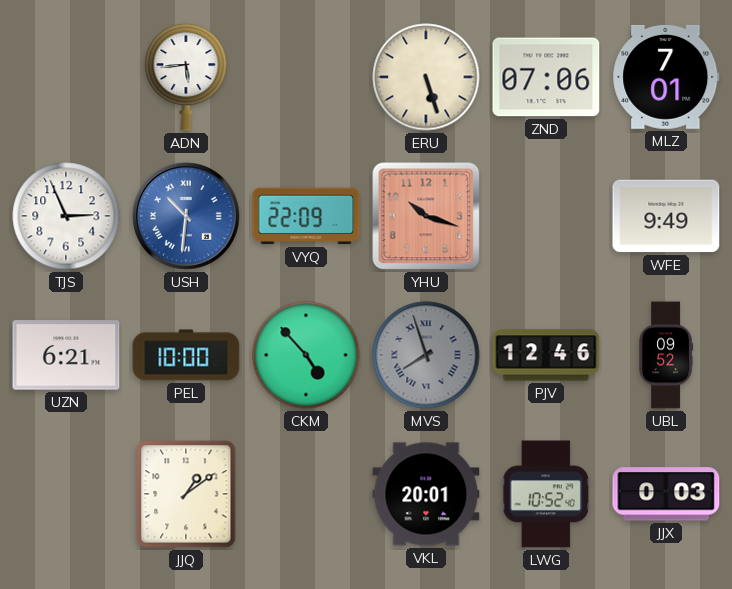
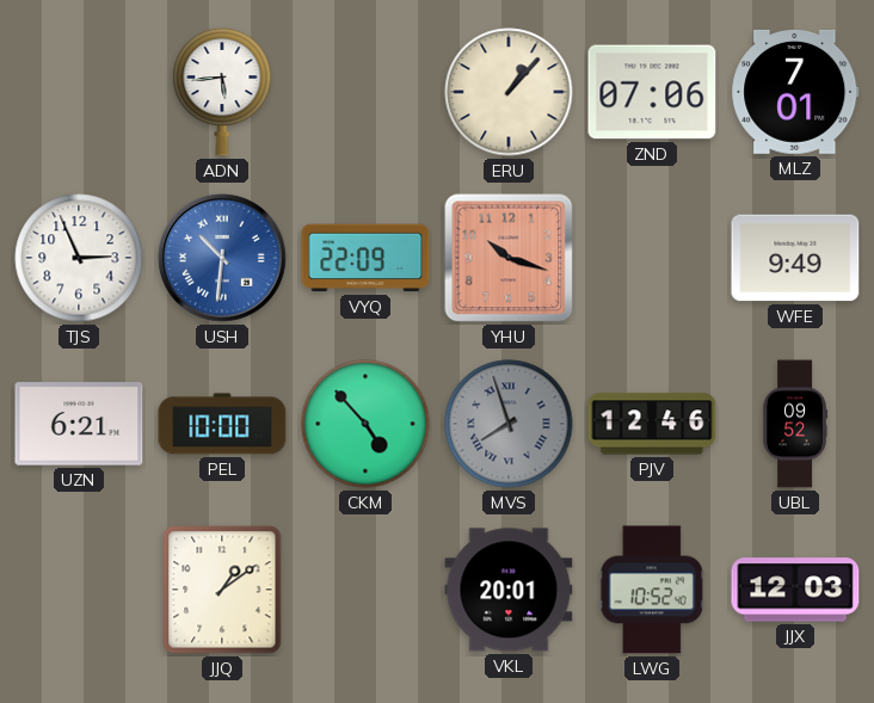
ERU: 5:27 -> 1:07
JJX: 0:03 -> 12:03
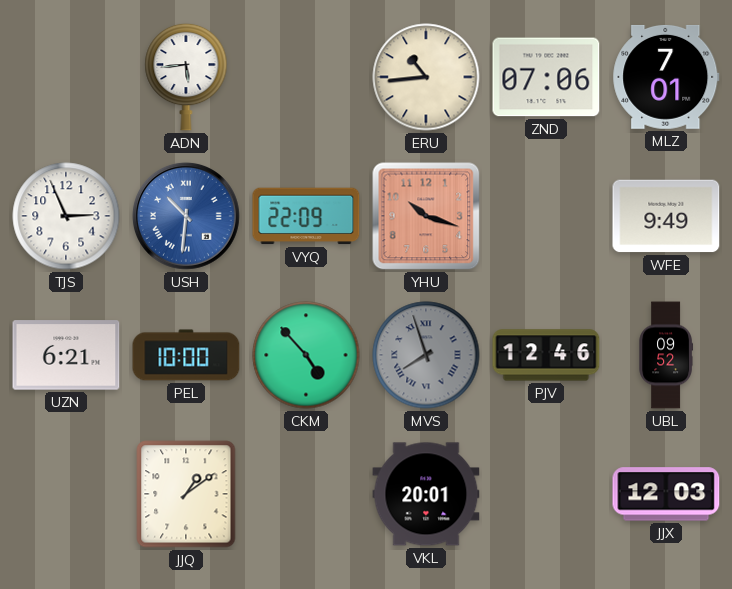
ERU: 1:07 -> 10:44
LWG: 10:52 -> none
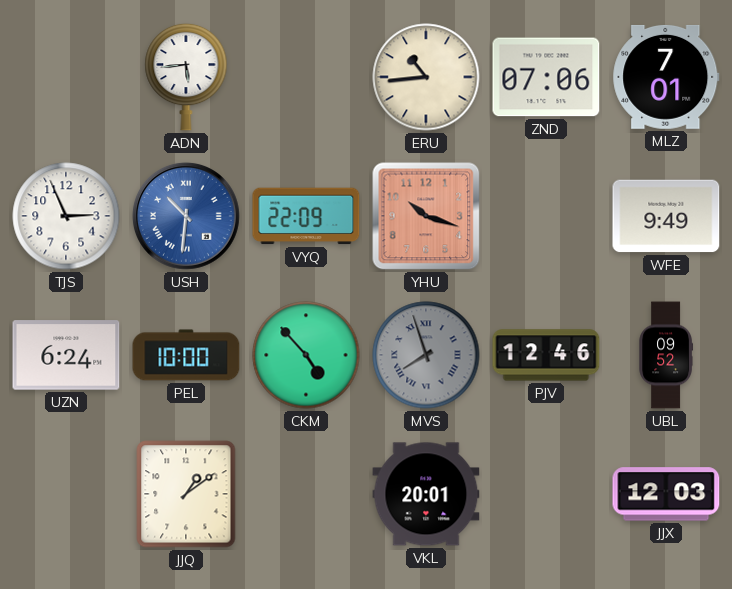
UZN: 6:21 -> 6:24
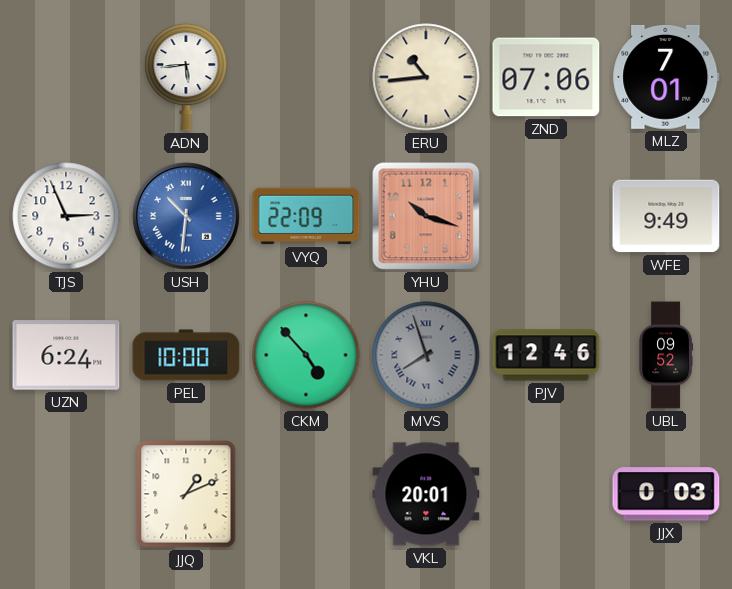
JJQ: 1:09 -> 1:11
JJX: 12:03 -> 0:03
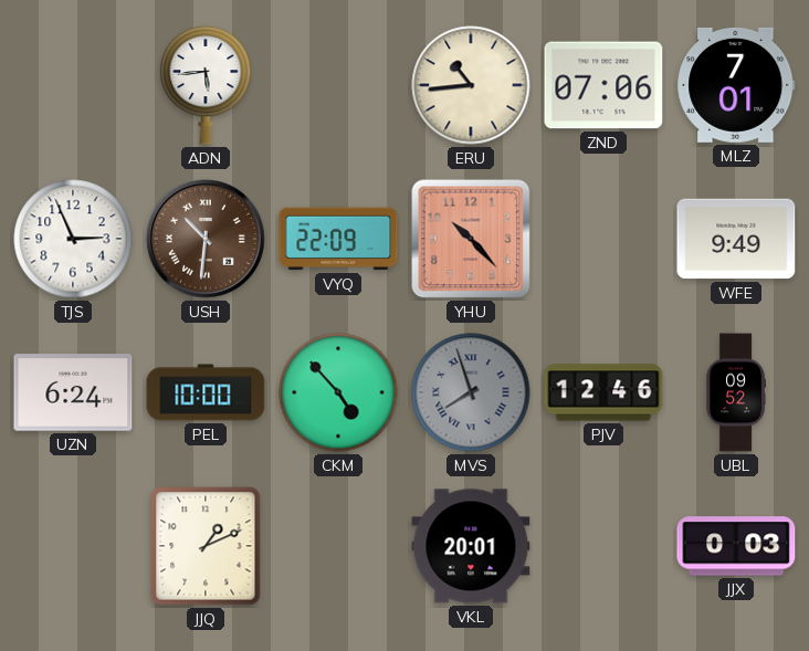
USH dial: blue -> brown
YHU: 10:18 -> 10:23
